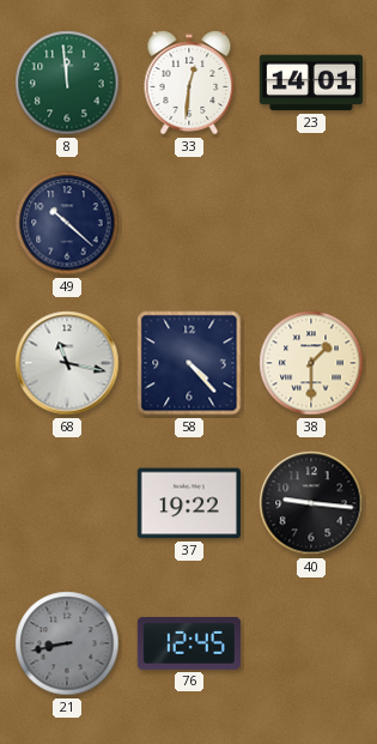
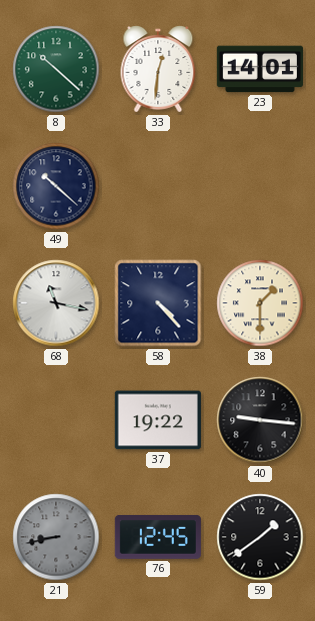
8: 11:59 -> 10:22
59: none -> 1:39
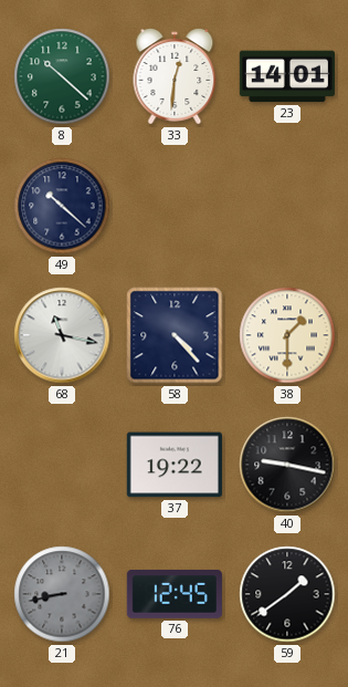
40: 9:16 -> 9:17
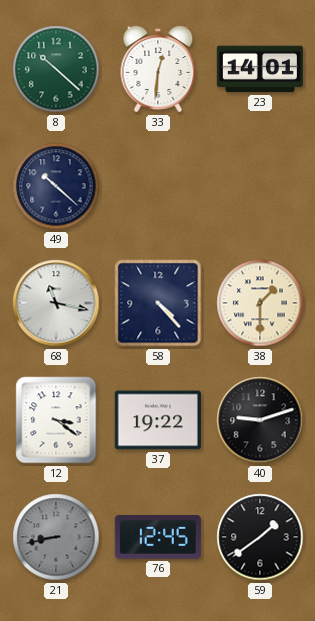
12: none -> 3:21
40: 9:17 -> 9:12
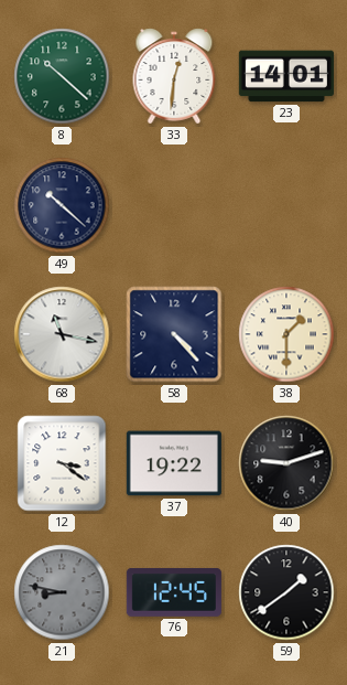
21: 8:43 -> 8:47
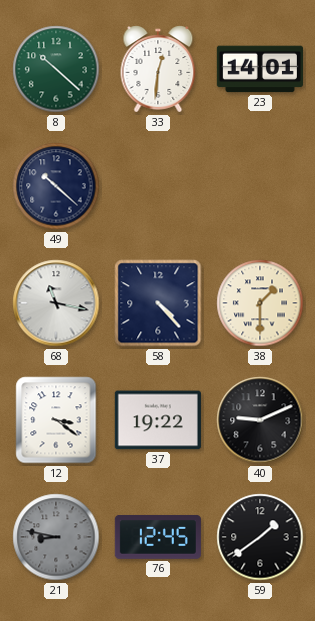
40: 9:12 -> 9:11
